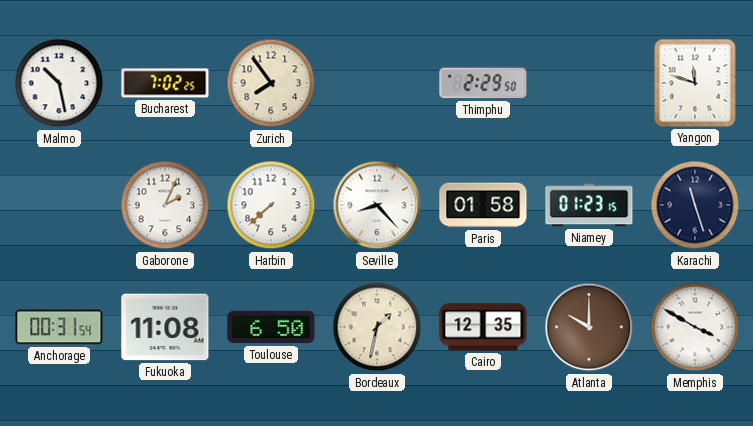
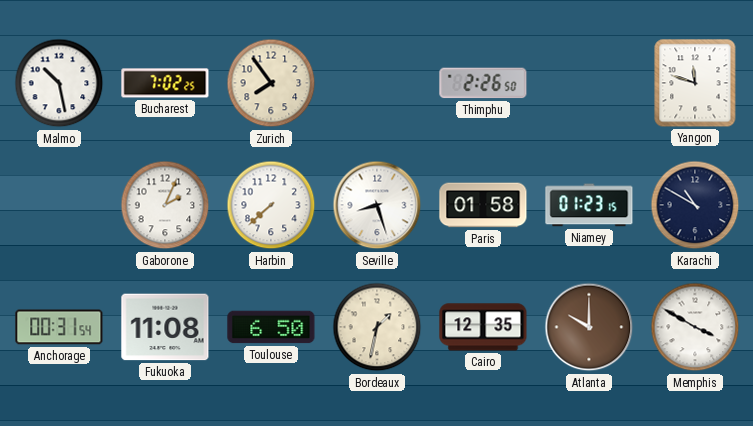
Thimphu: 2:29 -> 2:26
Seville: 8:23 -> 8:27
Karachi: 11:27 -> 10:50
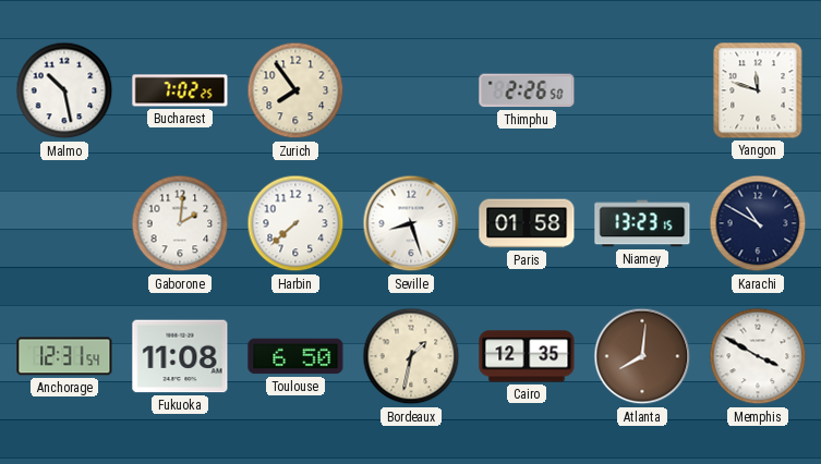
Gaborone: 2:04 -> 2:01
Niamey: 01:23 -> 13:23
Anchorage: 00:31 -> 12:31
Atlanta: 10:00 -> 8:01
